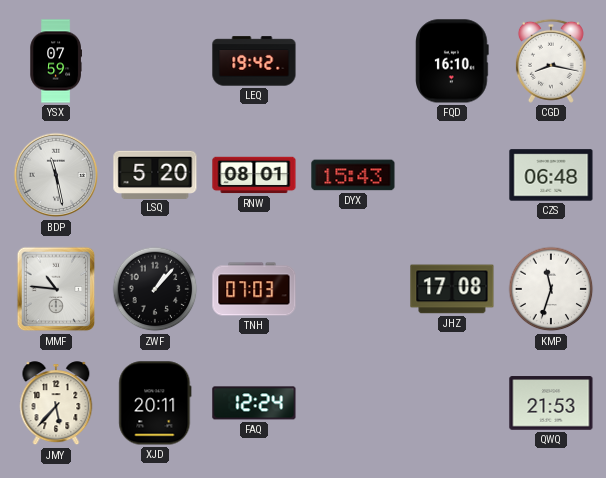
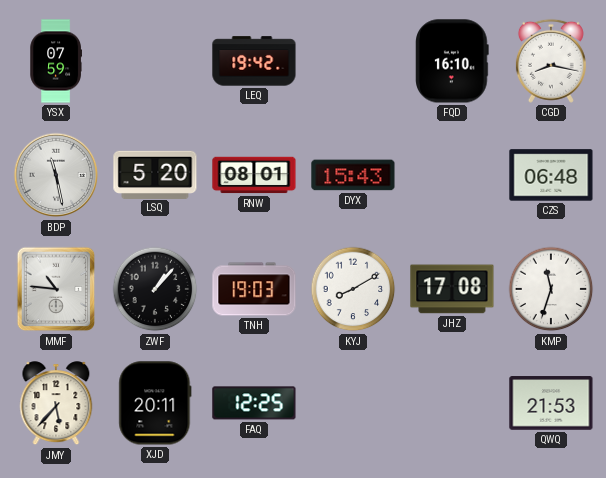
TNH: 07:03 -> 19:03
KYJ: none -> 8:10
FAQ: 12:24 -> 12:25
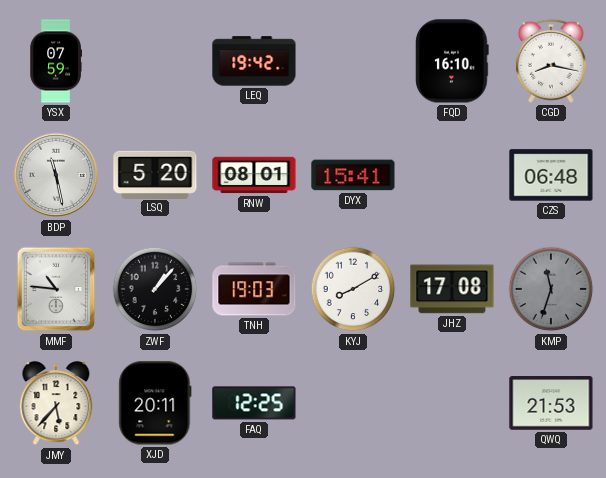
DYX: 15:43 -> 15:41
KMP dial: white -> grey
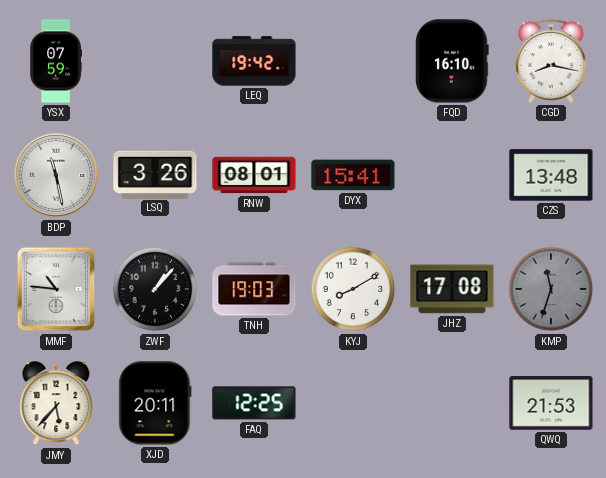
LSQ: 5:20 -> 3:26
CZS: 06:48 -> 13:48
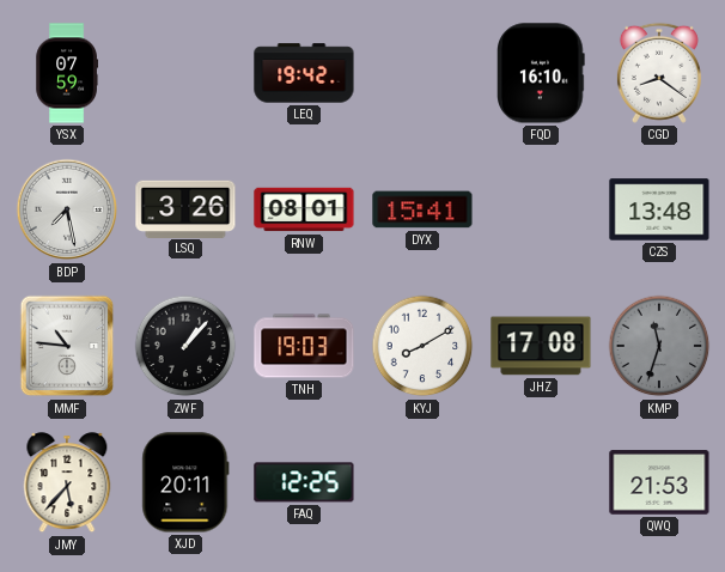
CGD: 8:17 -> 8:21
BDP: 11:28 -> 7:28
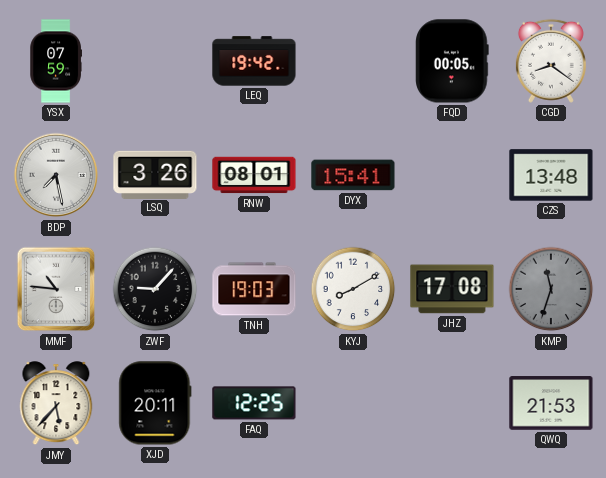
FQD: 16:10 -> 00:05
ZWF: 1:07 -> 9:07
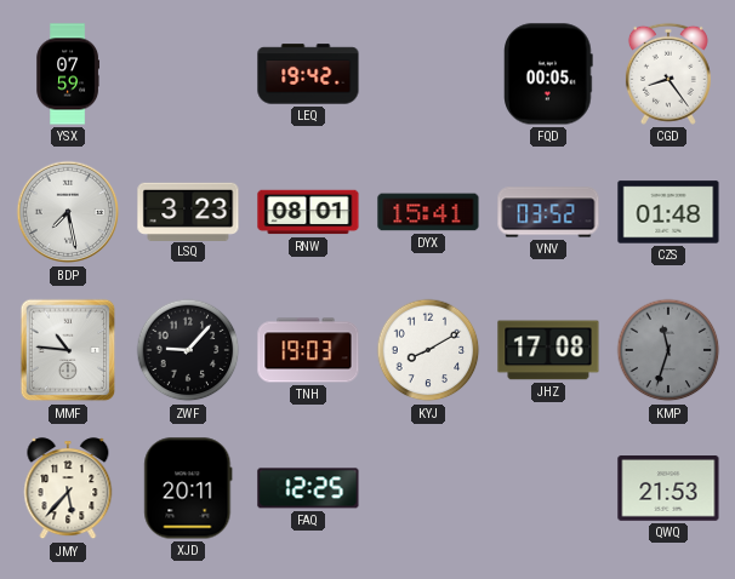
CGD: 8:21 -> 8:24
LSQ: 3:26 -> 3:23
VNV: none -> 03:52
CZS: 13:48 -> 01:48
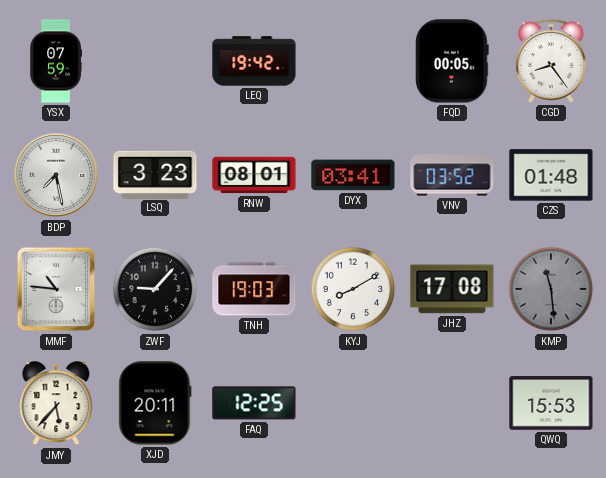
DYX: 15:41 -> 03:41
KMP: 11:33 -> 11:29
QWQ: 21:53 -> 15:53
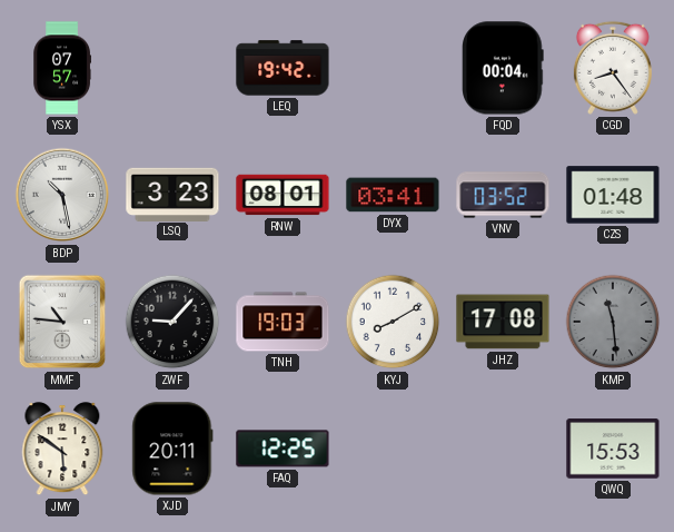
YSX: 07:59 -> 07:57
FQD: 00:05 -> 00:04
BDP: 7:28 -> 10:28
JMY: 5:37 -> 5:51
